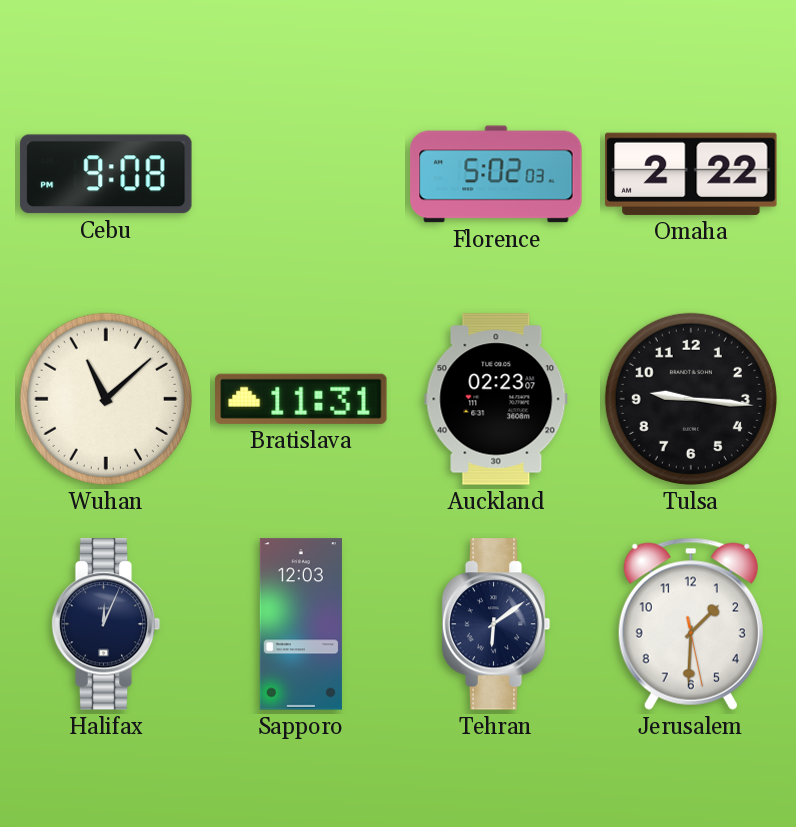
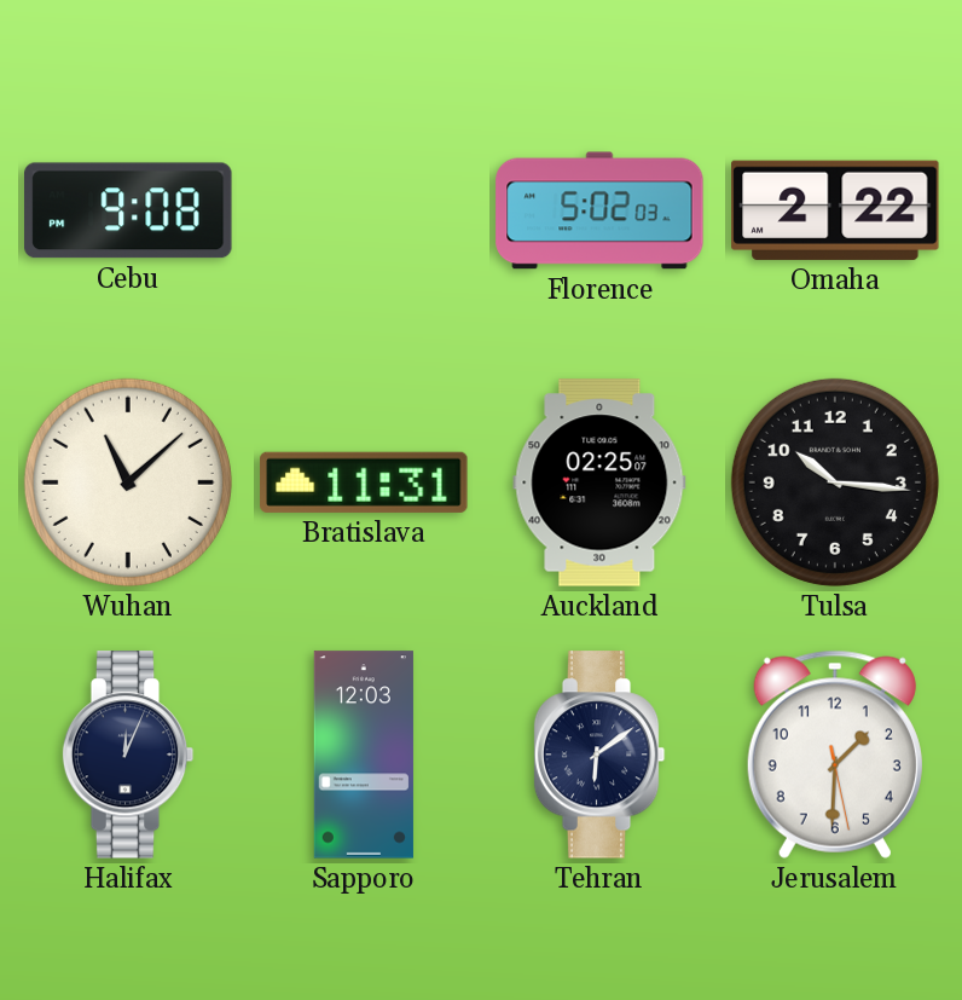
Auckland: 02:23 -> 02:25
Tulsa: 9:16 -> 10:16
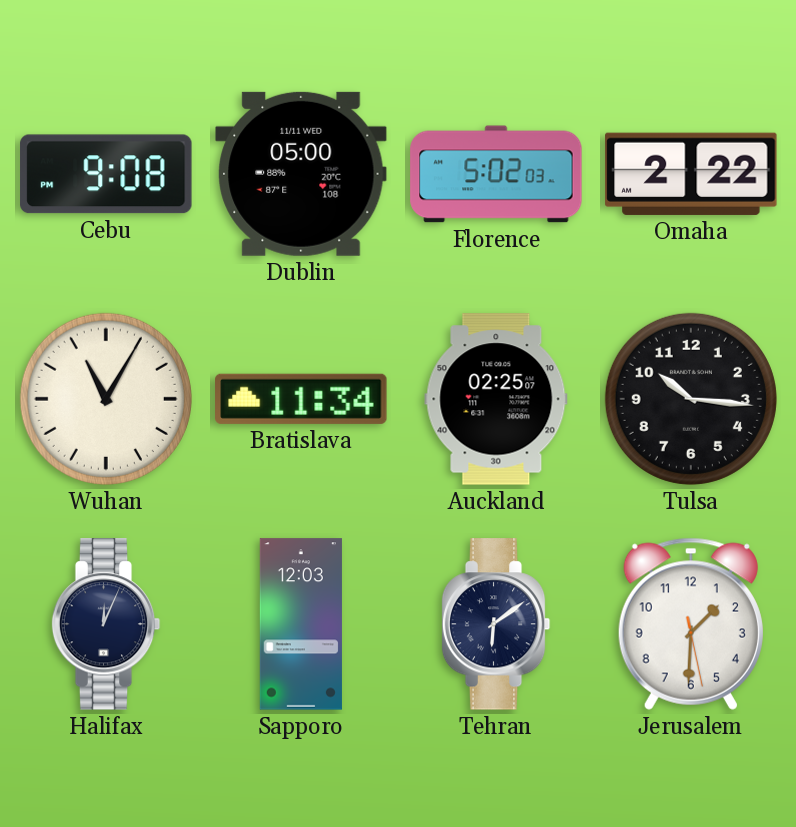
Dublin: none -> 05:00
Wuhan: 11:08 -> 11:05
Bratislava: 11:31 -> 11:34
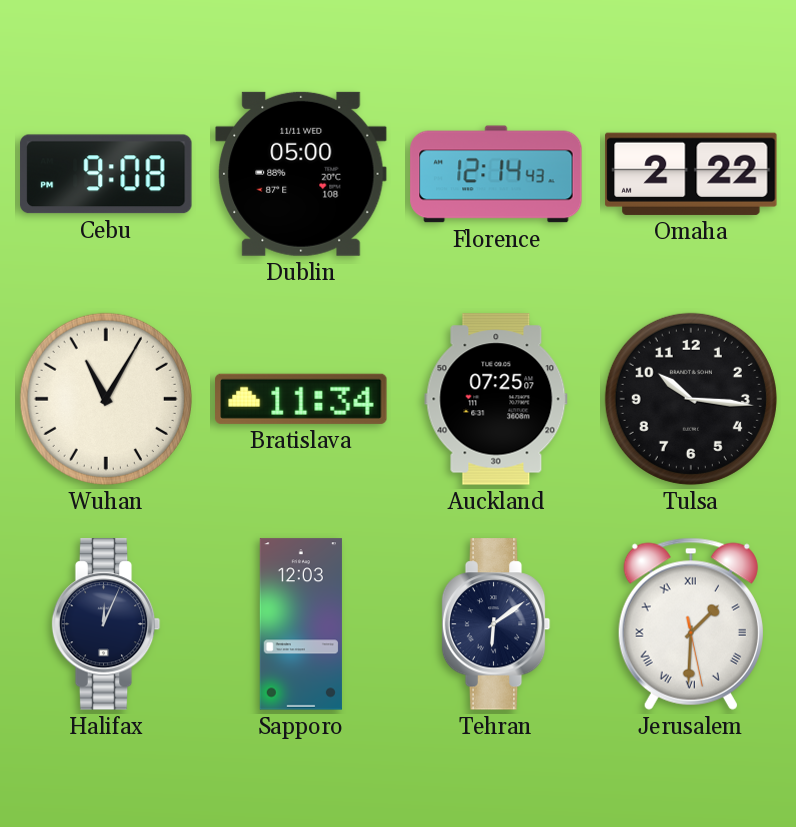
Florence: 5:02 -> 12:14
Auckland: 02:25 -> 07:25
Jerusalem numerals: Arabic -> Roman
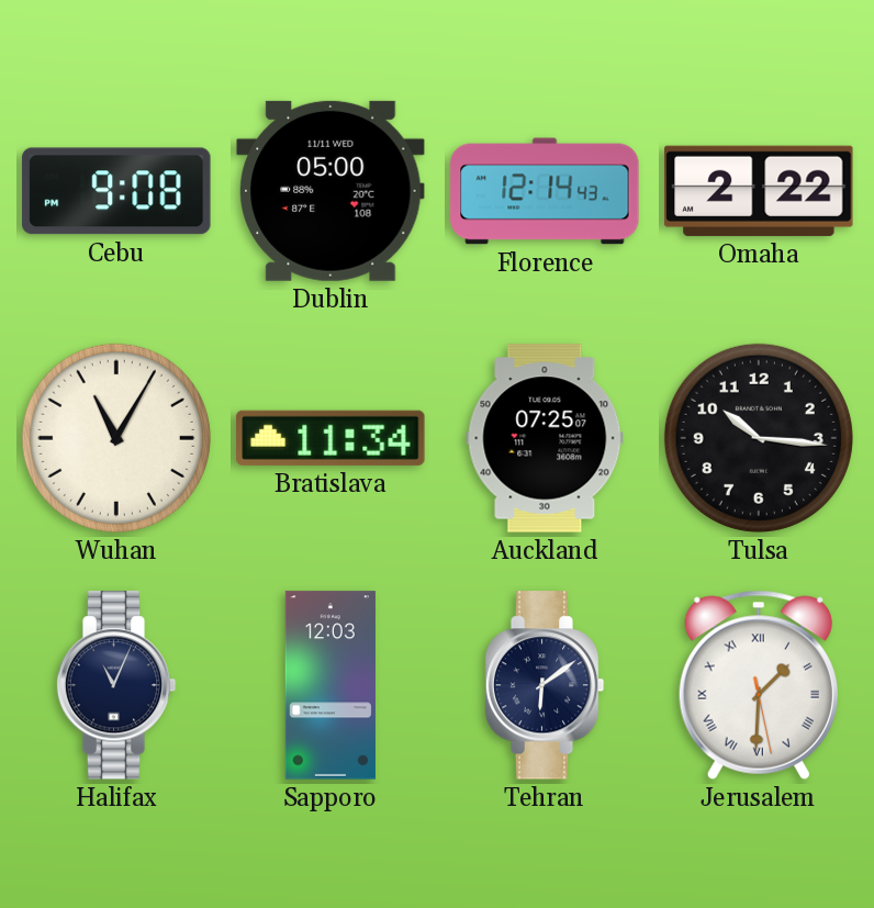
Halifax: 12:04 -> 11:04
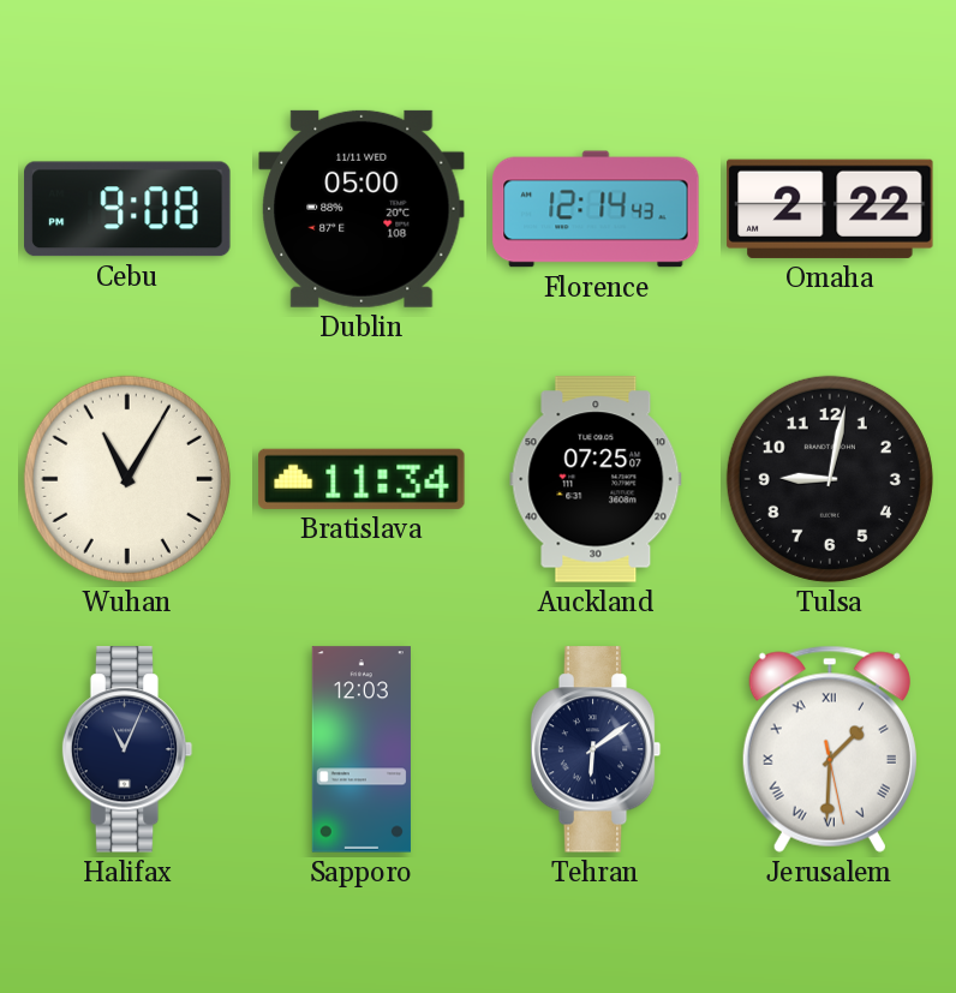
Tulsa: 10:16 -> 9:02
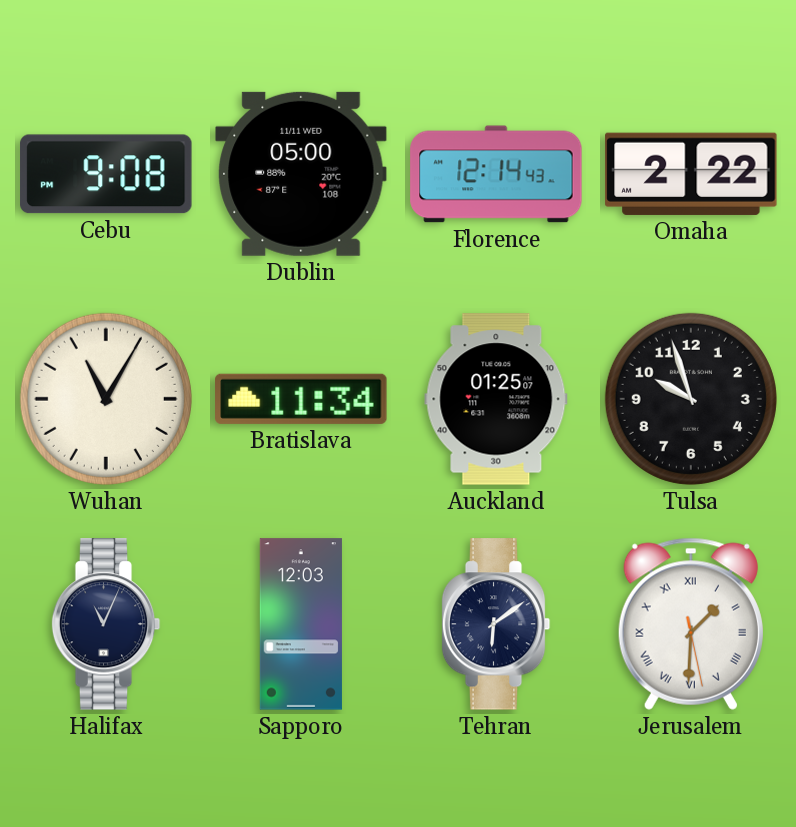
Auckland: 07:25 -> 01:25
Tulsa: 9:02 -> 9:57
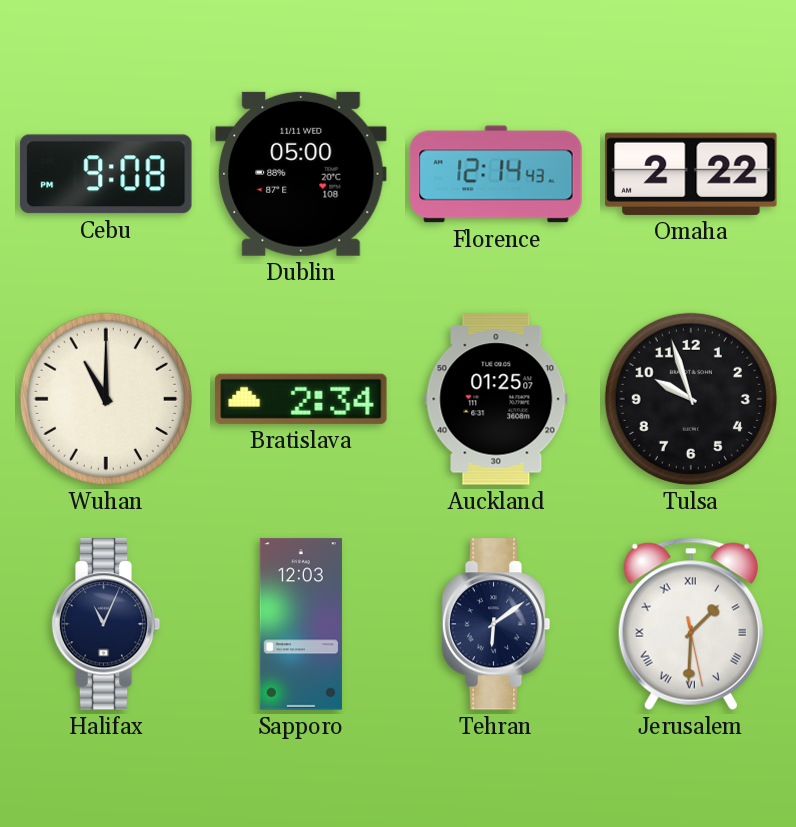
Wuhan: 11:05 -> 11:00
Bratislava: 11:34 -> 2:34
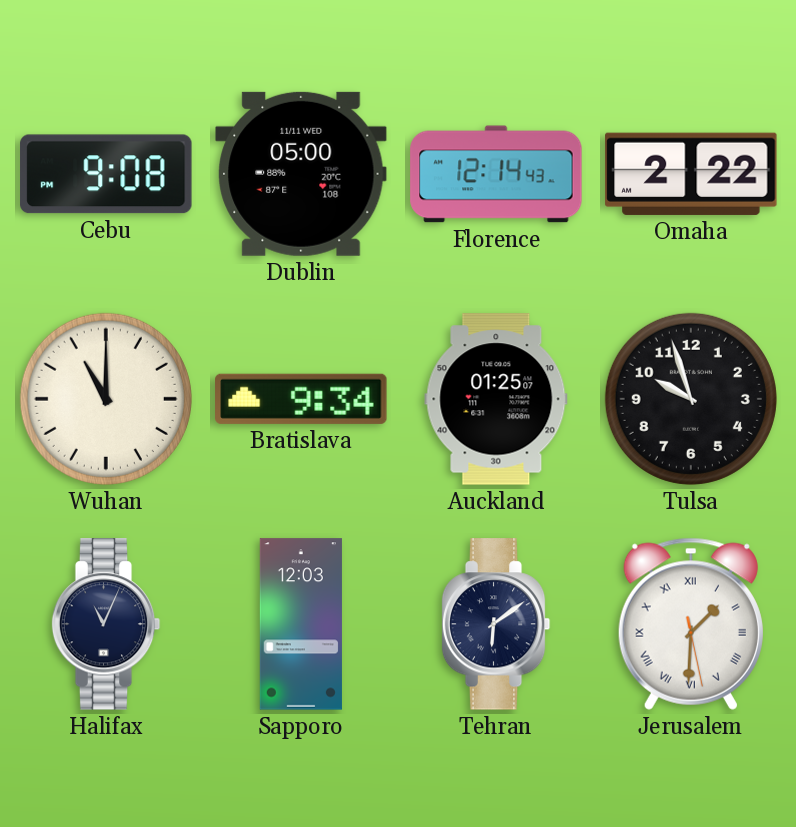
Bratislava: 2:34 -> 9:34
